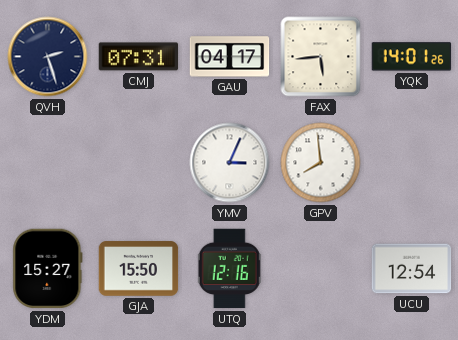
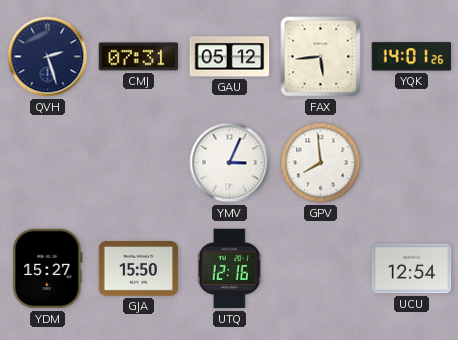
GAU: 04:17 -> 05:12
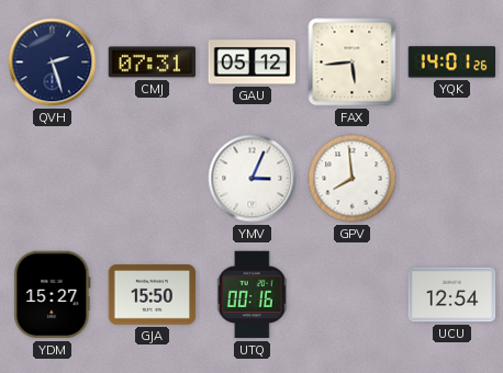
UTQ: 12:16 -> 00:16
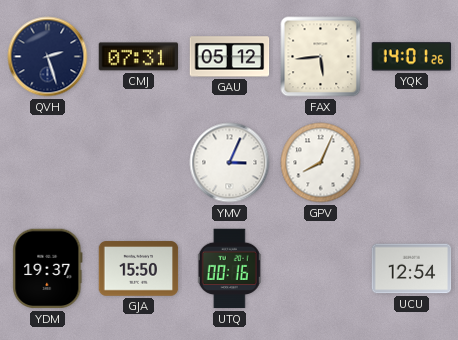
GPV: 7:59 -> 8:04
YDM: 15:27 -> 19:37
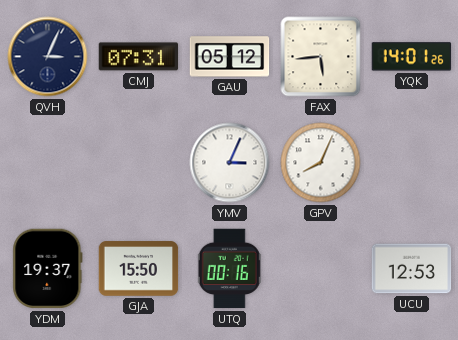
QVH: 2:27 -> 3:04
UCU: 12:54 -> 12:53
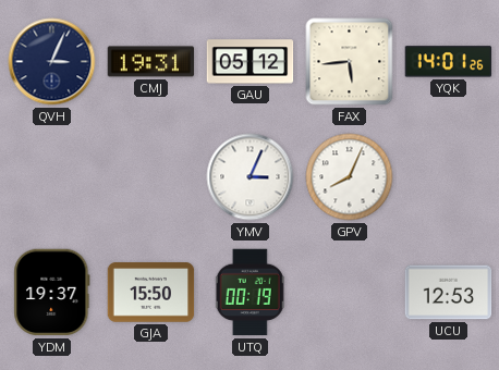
CMJ: 07:31 -> 19:31
UTQ: 00:16 -> 00:19
